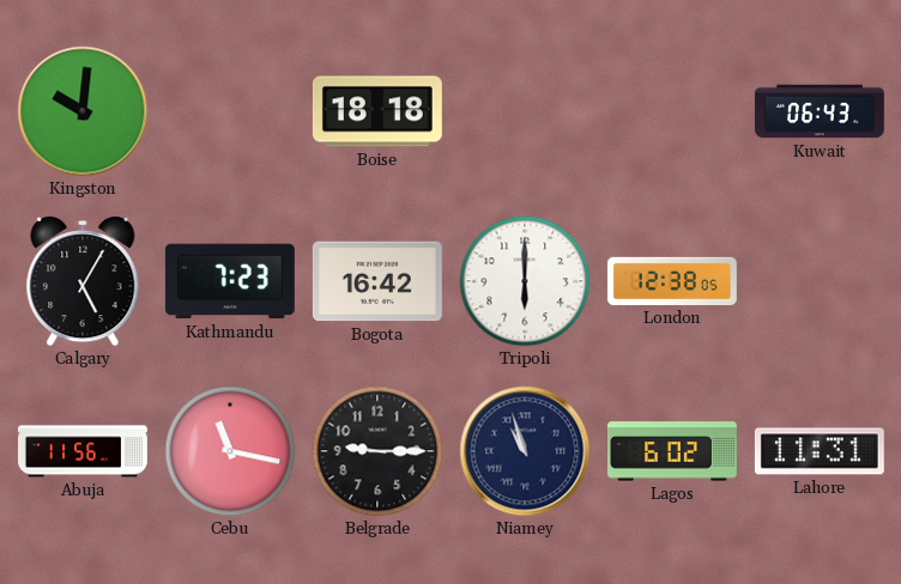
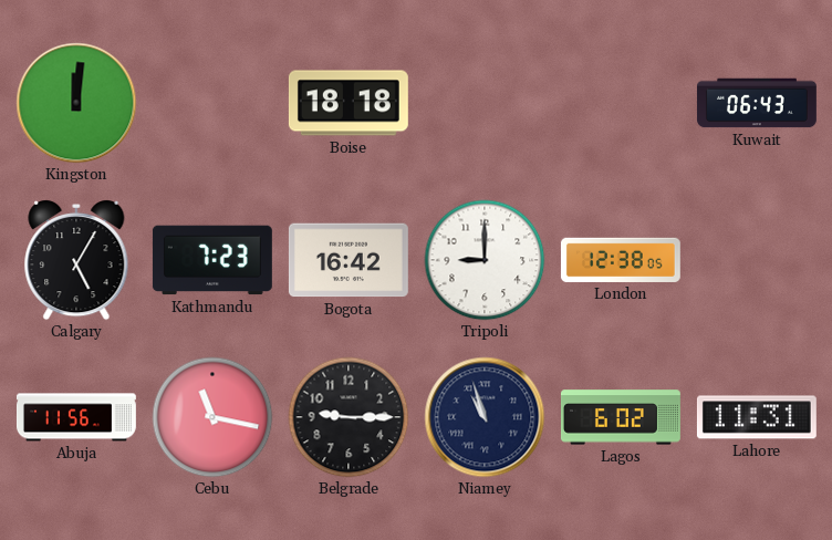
Kingston: 10:01 -> 12:01
Tripoli: 6:00 -> 9:00
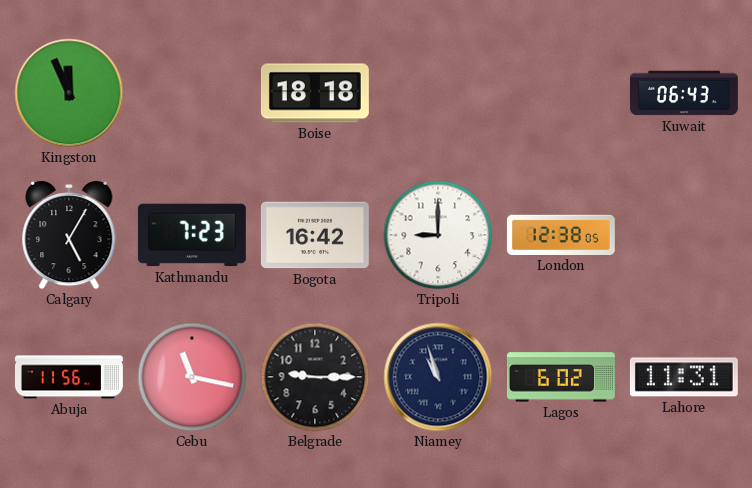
Kingston: 12:01 -> 11:56
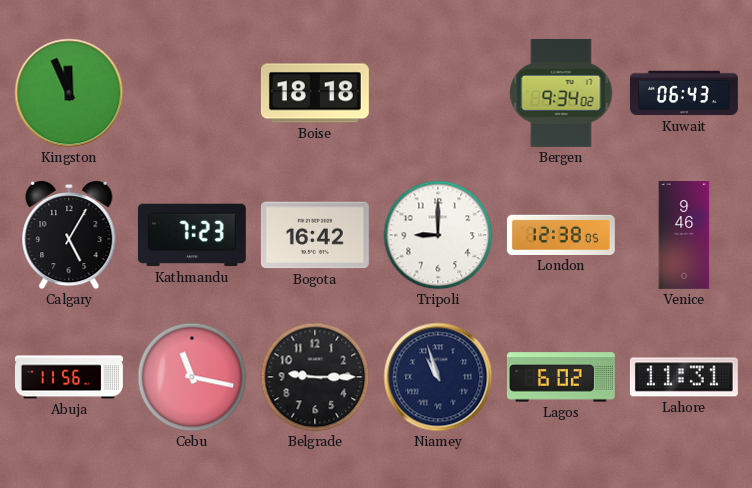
Bergen: none -> 9:34
Venice: none -> 9:46
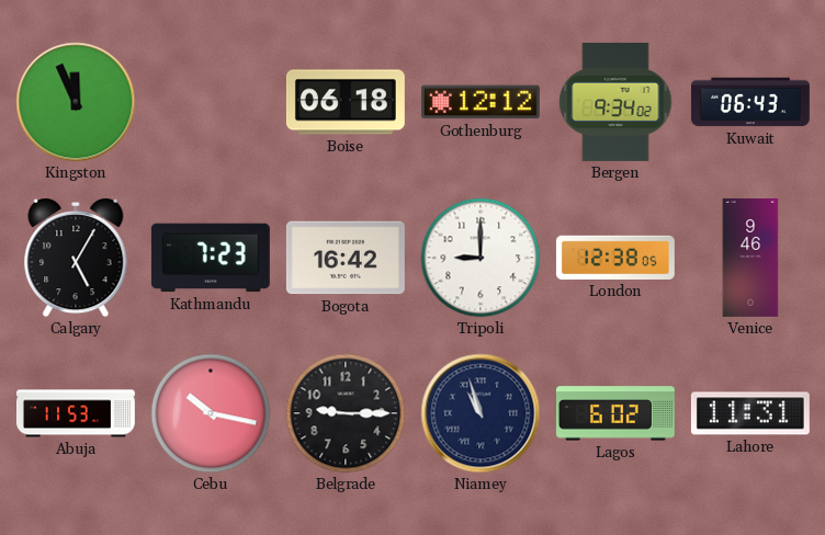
Boise: 18:18 -> 06:18
Gothenburg: none -> 12:12
Abuja: 11:56 -> 11:53
Cebu: 11:17 -> 10:17
